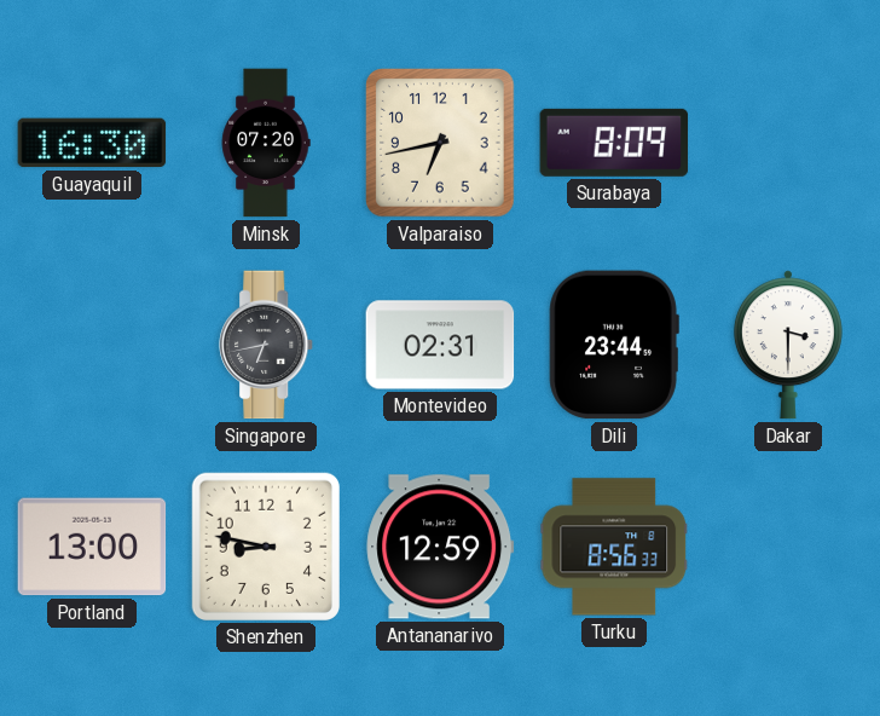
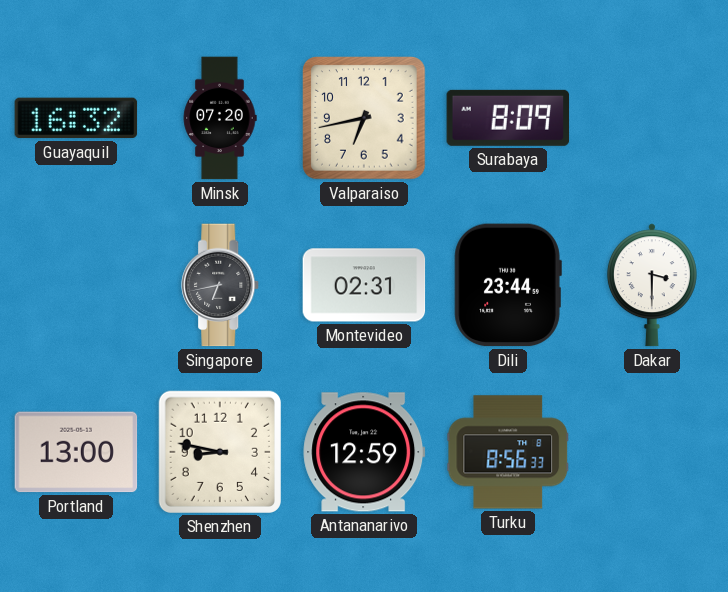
Guayaquil: 16:30 -> 16:32
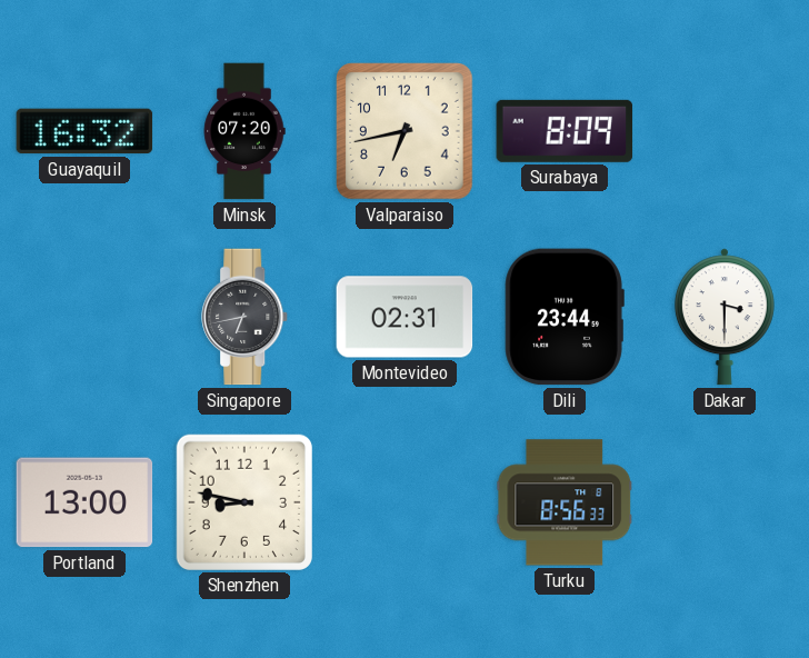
Antananarivo: 12:59 -> none
